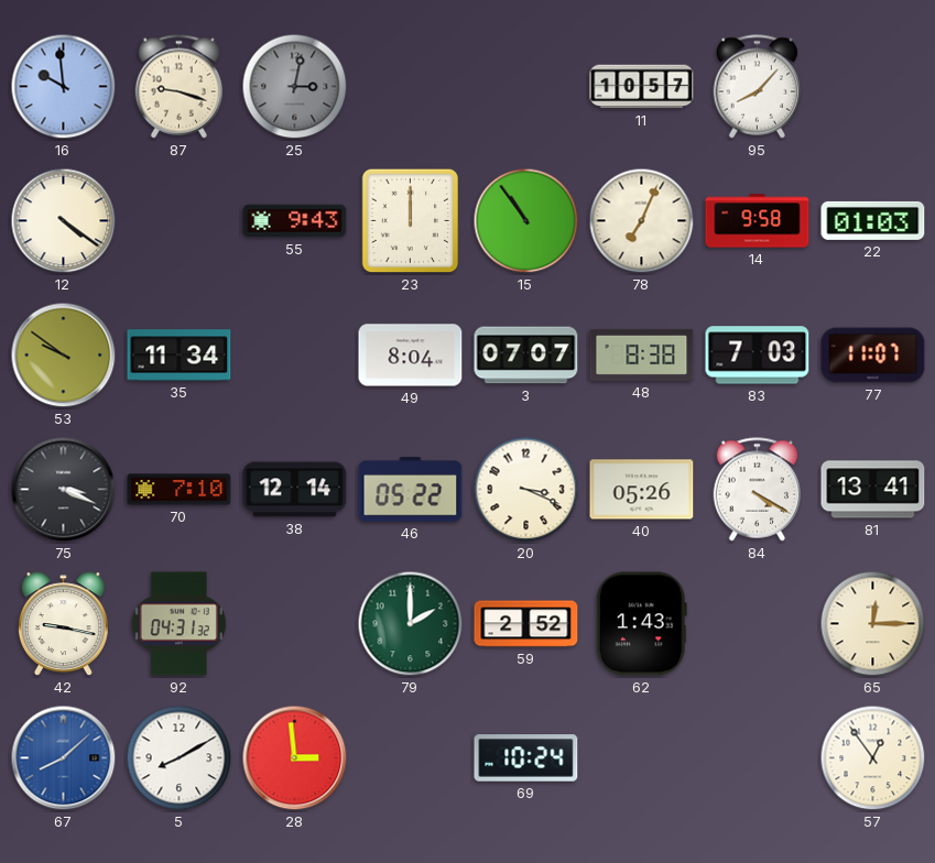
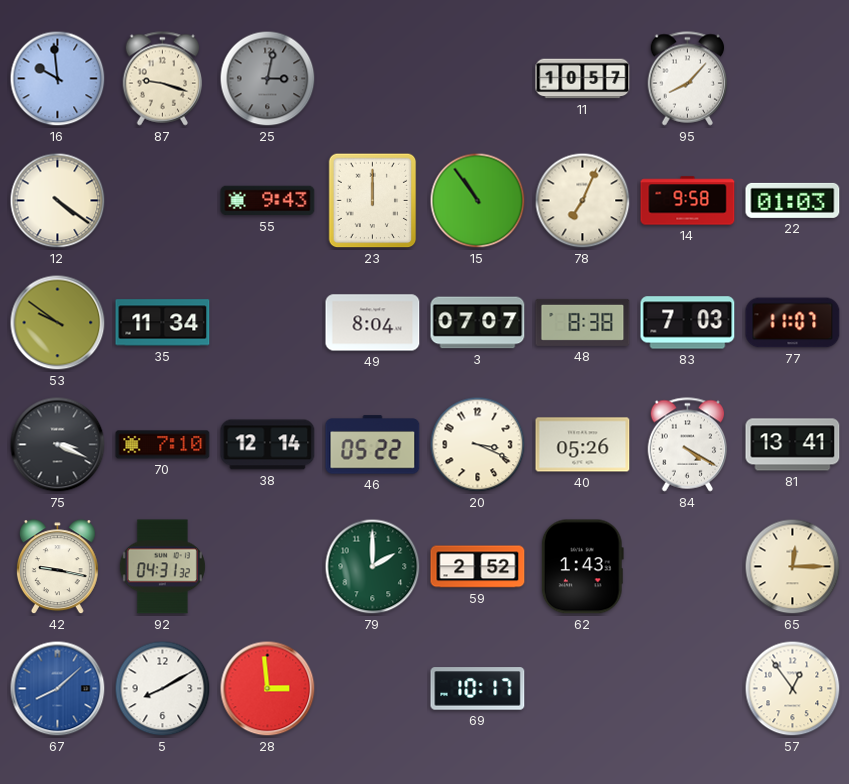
69: 10:24 -> 10:17
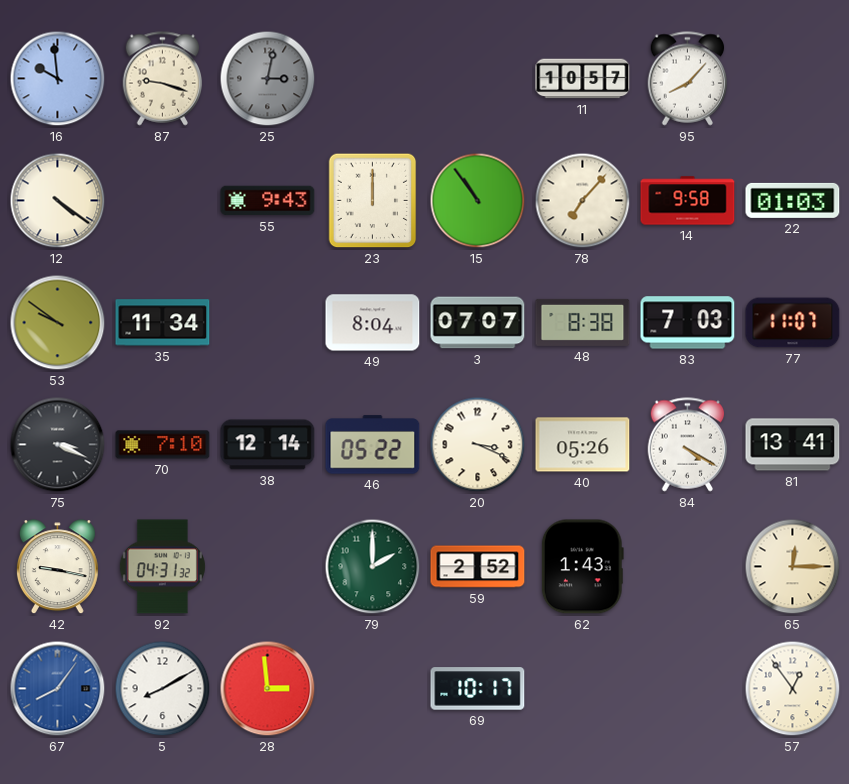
78: 7:04 -> 7:07
67: 8:08 -> 8:06
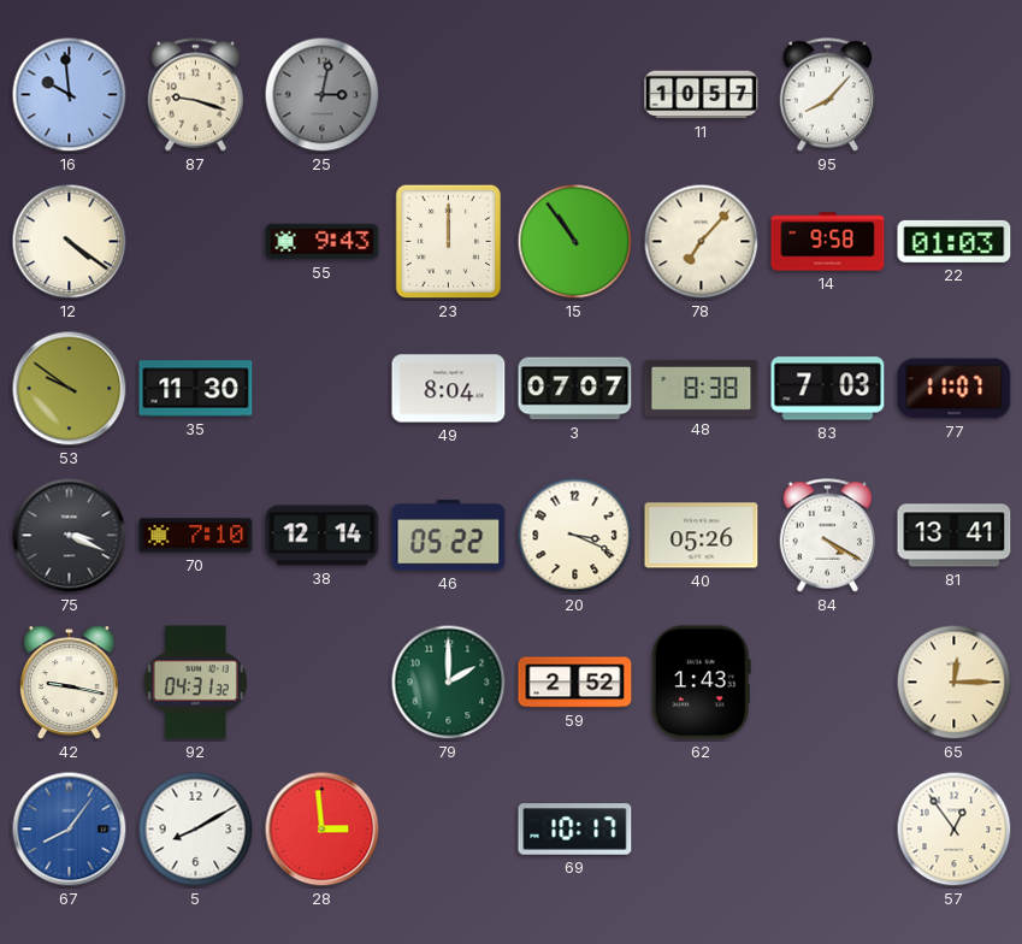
35: 11:34 -> 11:30
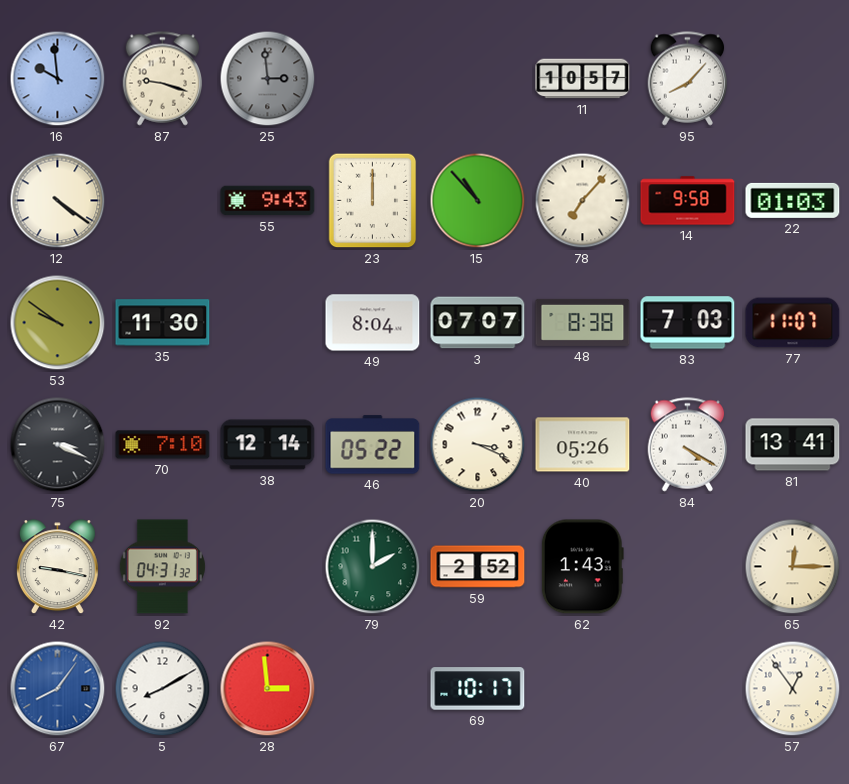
25: 3:02 -> 2:59
15: 10:54 -> 10:53
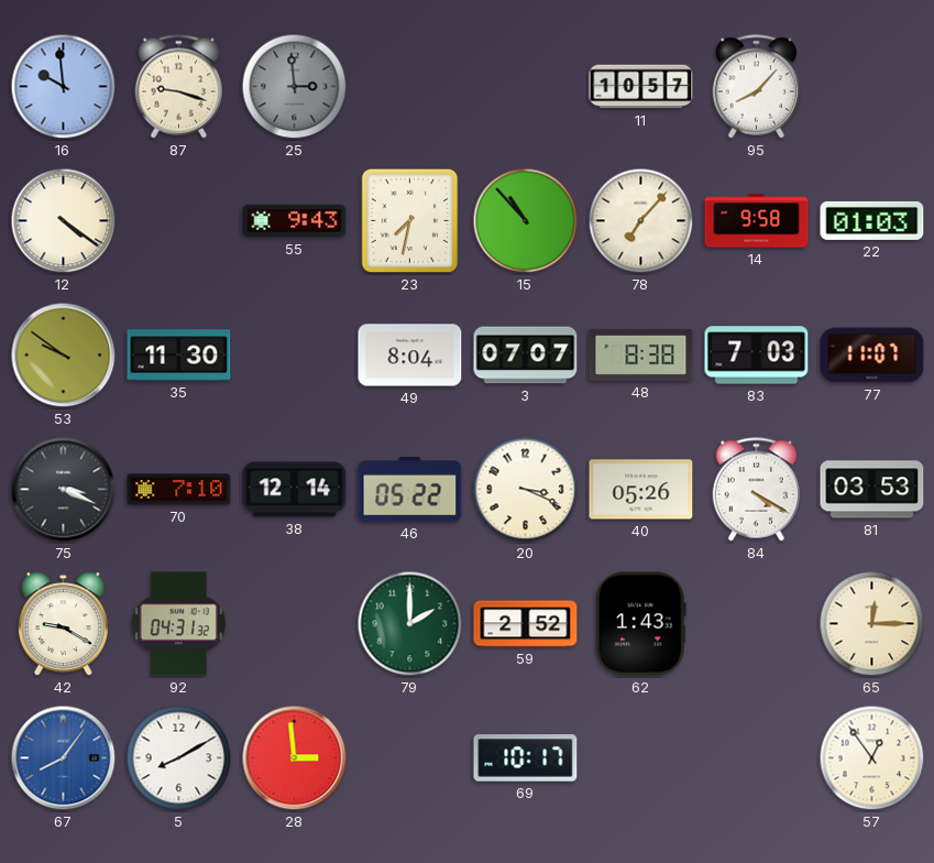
23: 12:00 -> 7:32
81: 13:41 -> 03:53
42: 9:17 -> 9:20
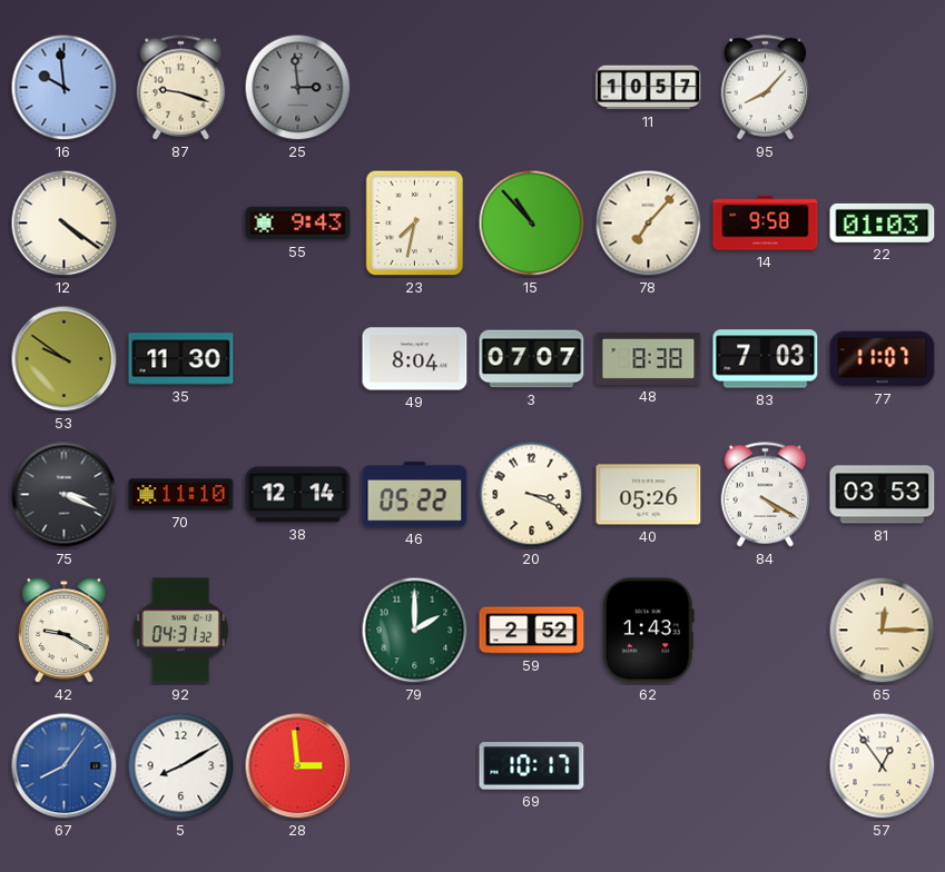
70: 7:10 -> 11:10
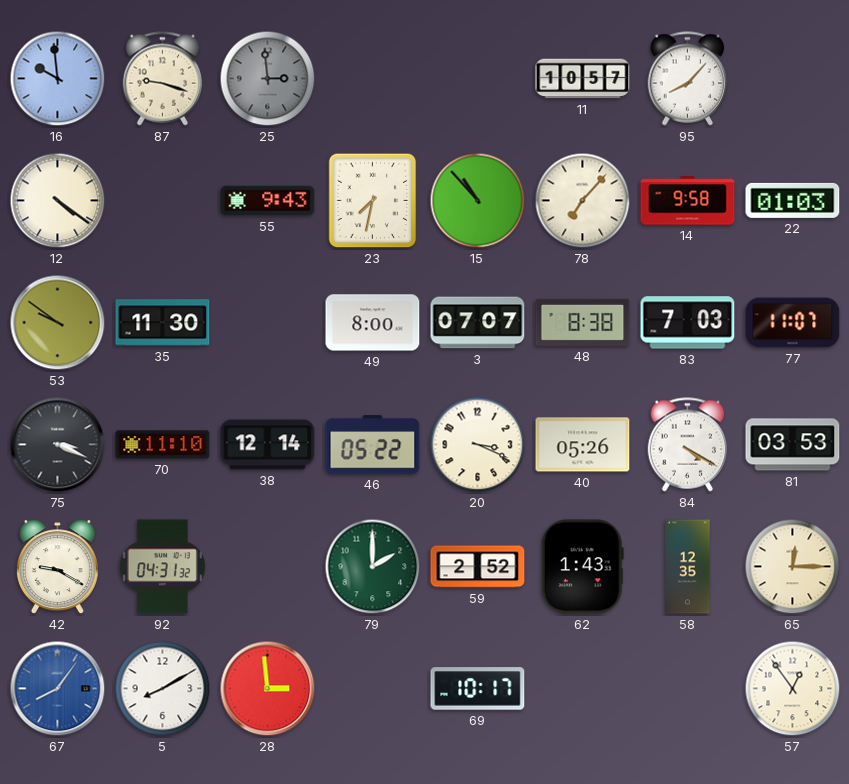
49: 8:04 -> 8:00
58: none -> 12:35
